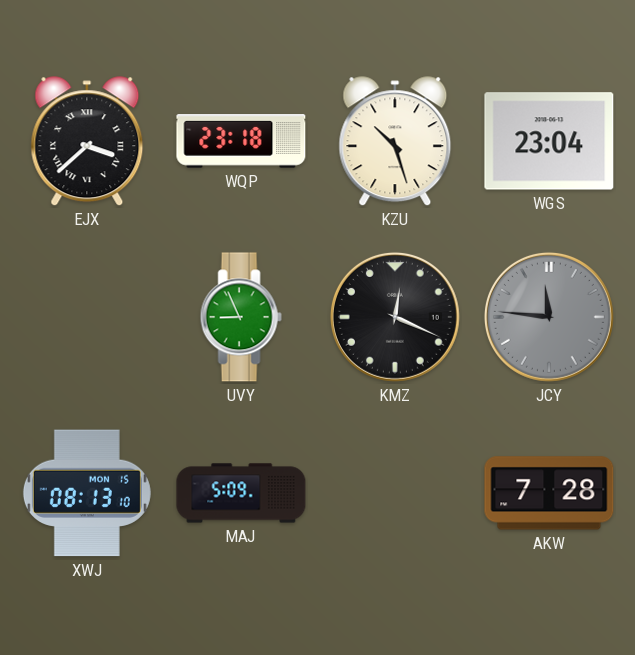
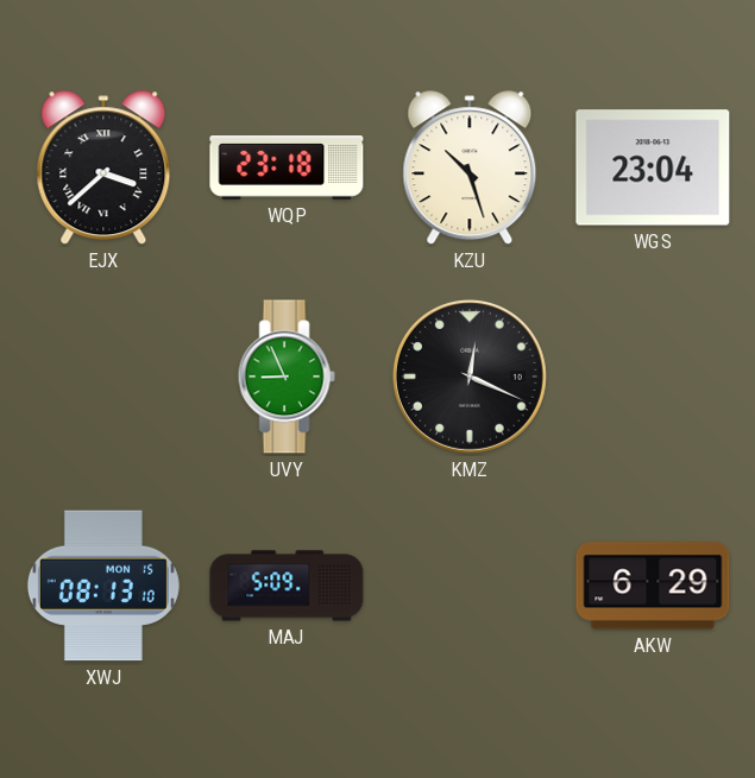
JCY: 11:46 -> none
AKW: 7:28 -> 6:29
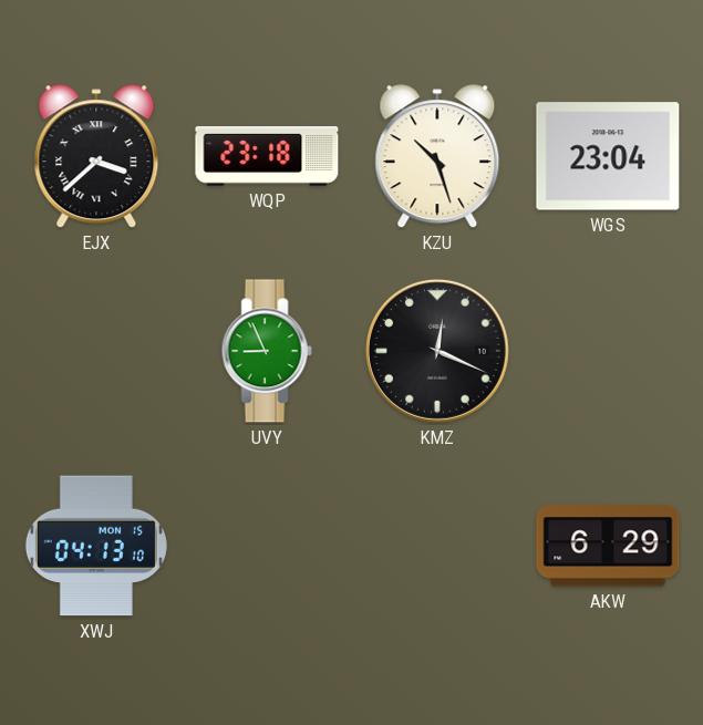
XWJ: 08:13 -> 04:13
MAJ: 5:09 -> none
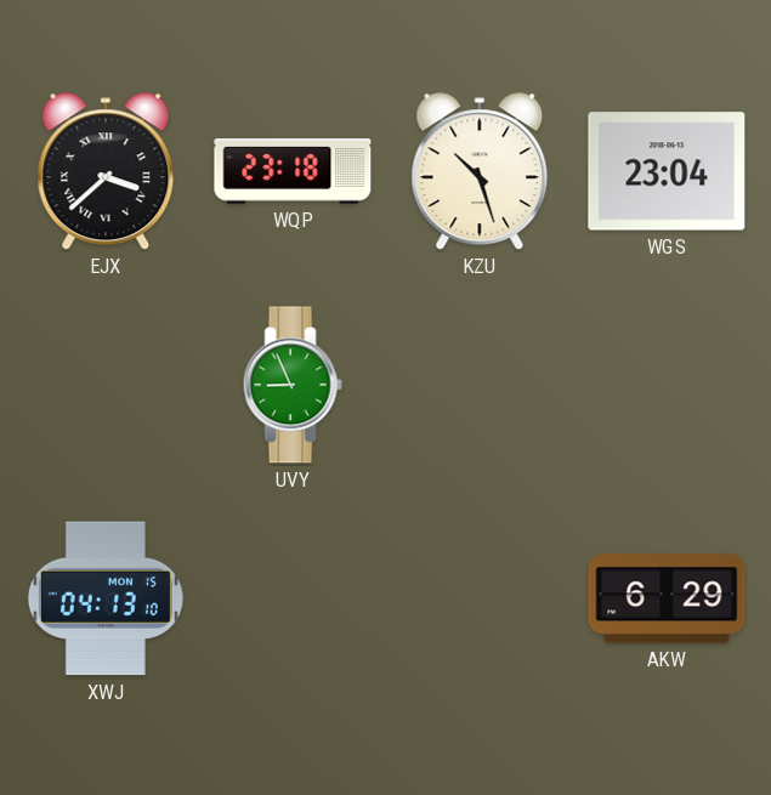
KMZ: 12:19 -> none
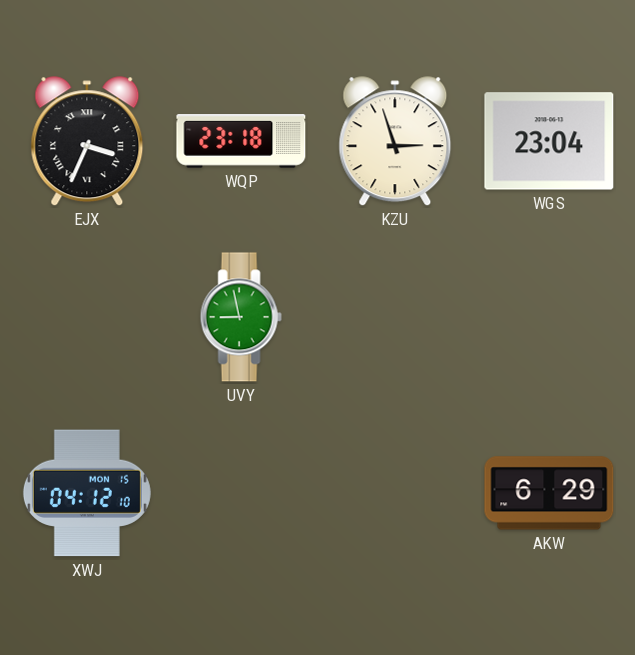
EJX: 3:38 -> 3:34
KZU: 10:27 -> 2:57
UVY: 8:56 -> 8:58
XWJ: 04:13 -> 04:12
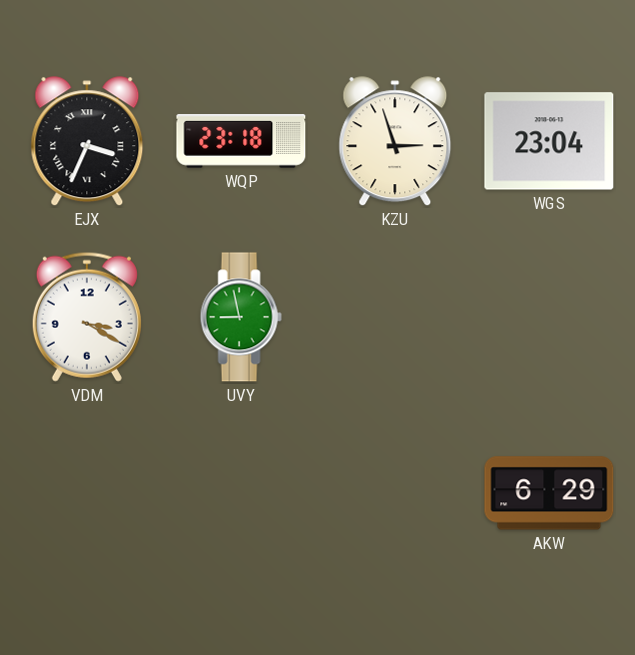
VDM: none -> 3:20
XWJ: 04:12 -> none
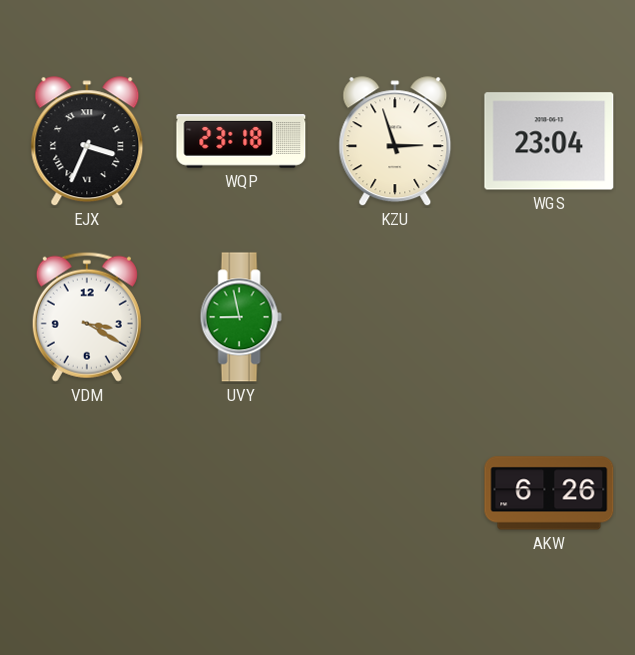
AKW: 6:29 -> 6:26
